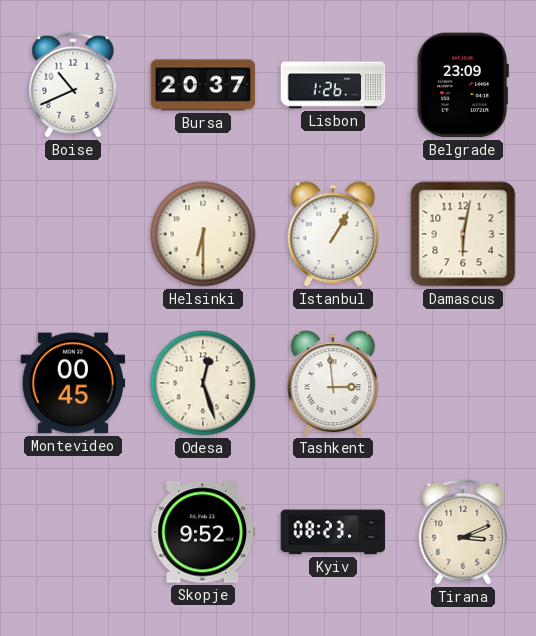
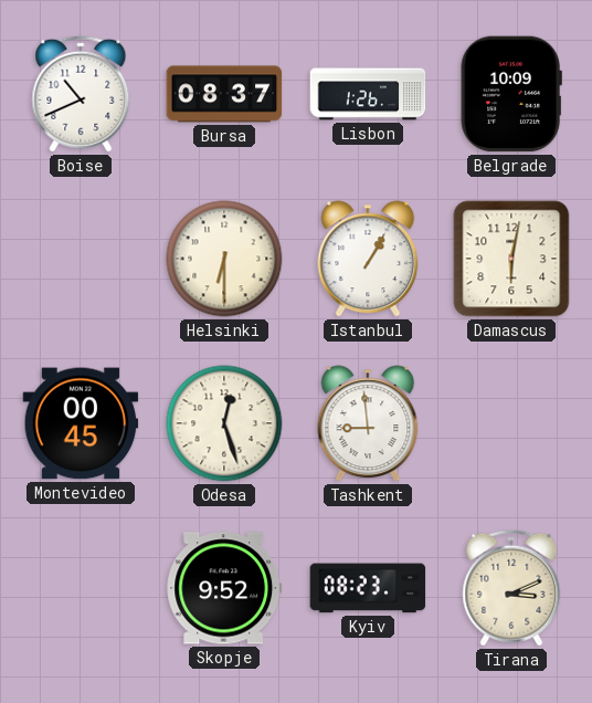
Bursa: 20:37 -> 08:37
Belgrade: 23:09 -> 10:09
Tashkent: 2:59 -> 8:59
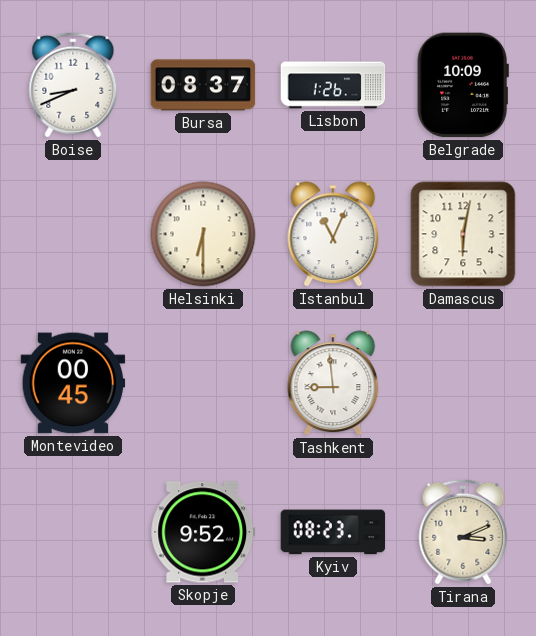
Boise: 10:41 -> 8:41
Istanbul: 1:05 -> 11:04
Odesa: 12:27 -> none
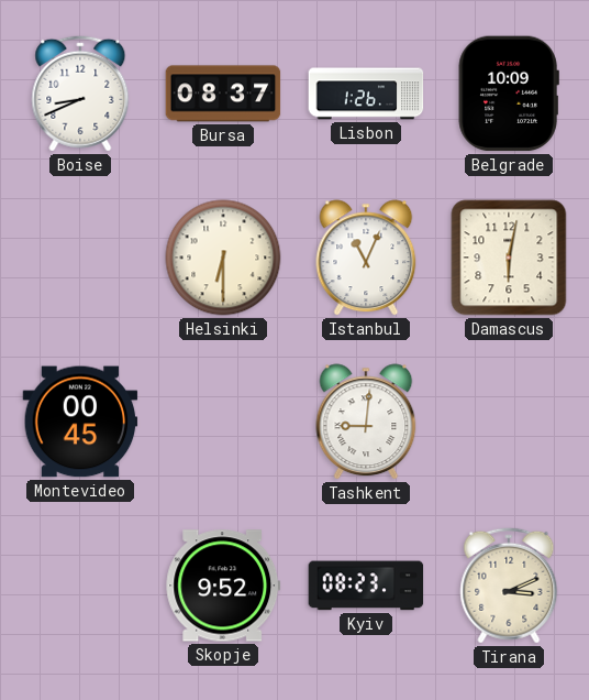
Tashkent: 8:59 -> 9:01
